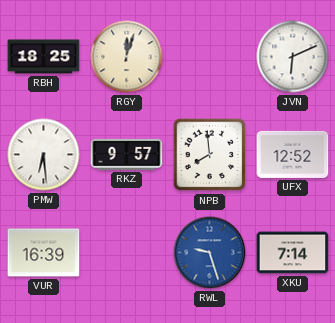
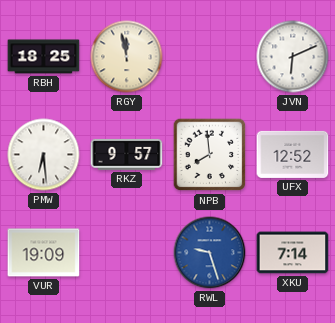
RGY: 12:03 -> 11:58
VUR: 16:39 -> 19:09
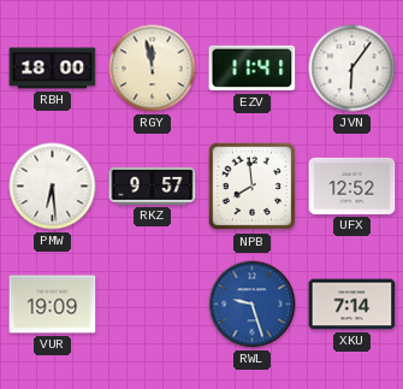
RBH: 18:25 -> 18:00
EZV: none -> 11:41
JVN: 6:11 -> 6:06
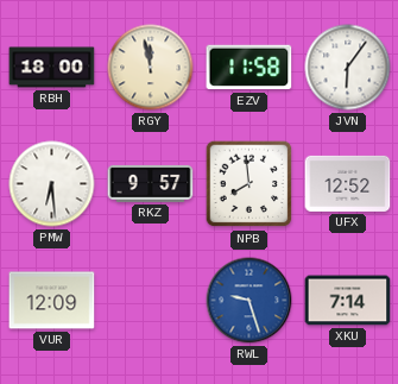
EZV: 11:41 -> 11:58
VUR: 19:09 -> 12:09
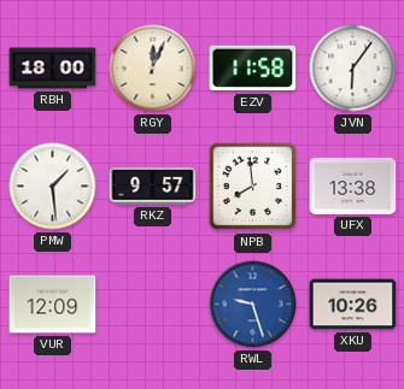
RGY: 11:58 -> 12:04
PMW: 6:29 -> 1:29
UFX: 12:52 -> 13:38
XKU: 7:14 -> 10:26
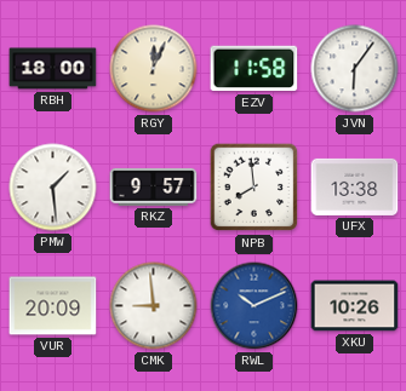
VUR: 12:09 -> 20:09
CMK: none -> 8:59
RWL: 9:27 -> 10:11
